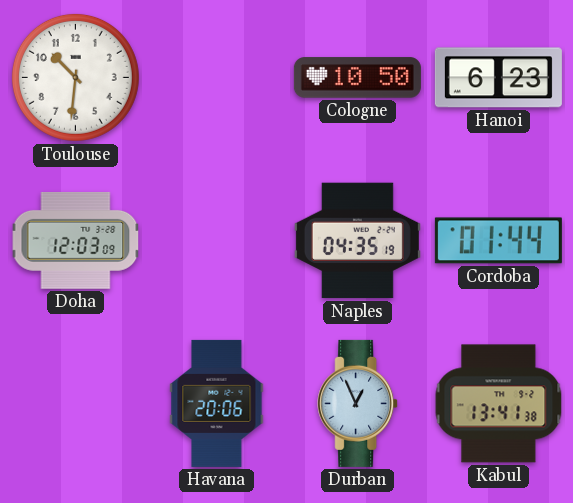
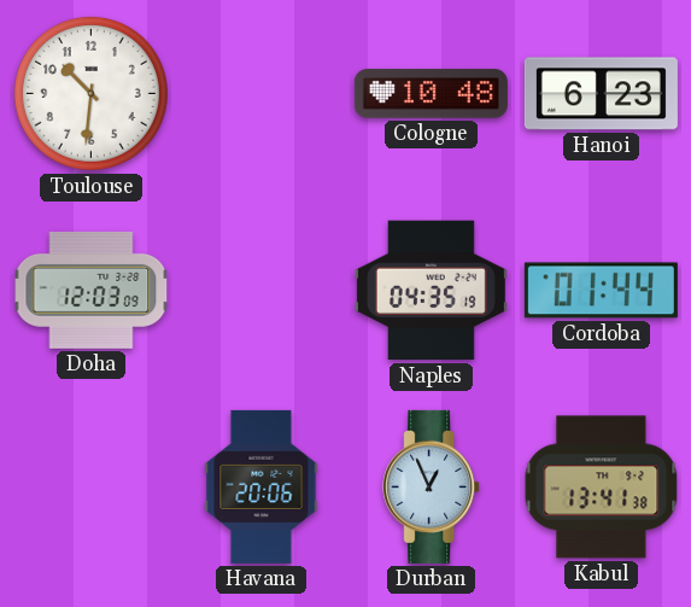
Cologne: 10:50 -> 10:48
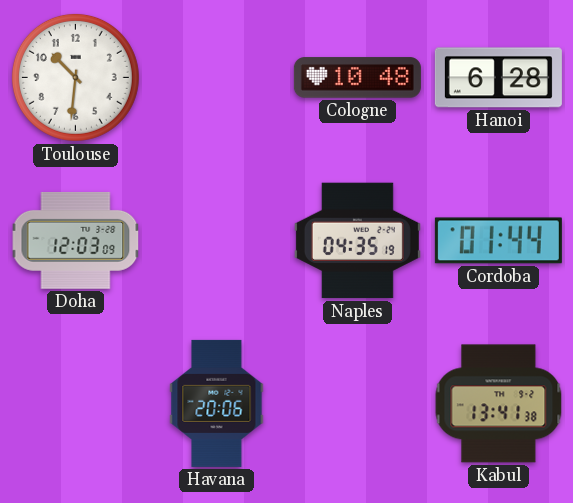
Hanoi: 6:23 -> 6:28
Durban: 12:56 -> none
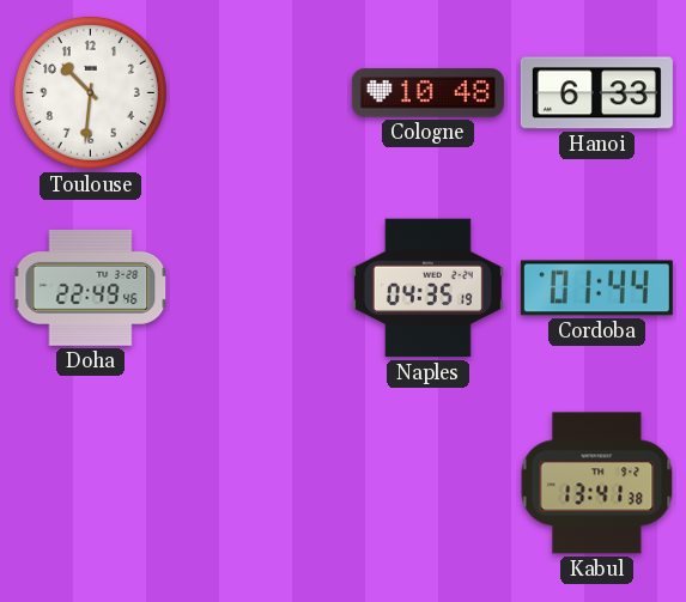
Hanoi: 6:28 -> 6:33
Doha: 12:03 -> 22:49
Havana: 20:06 -> none
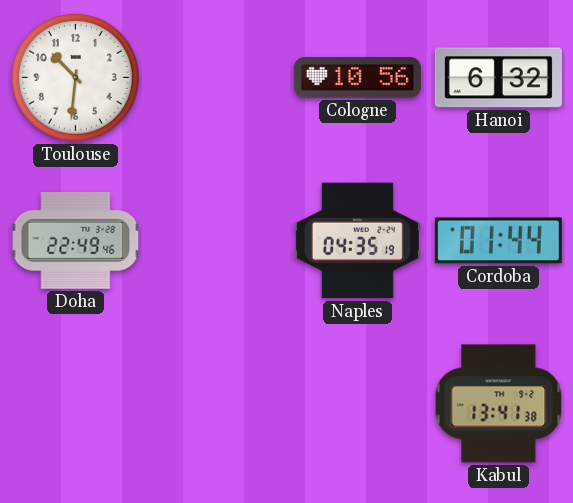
Cologne: 10:48 -> 10:56
Hanoi: 6:33 -> 6:32
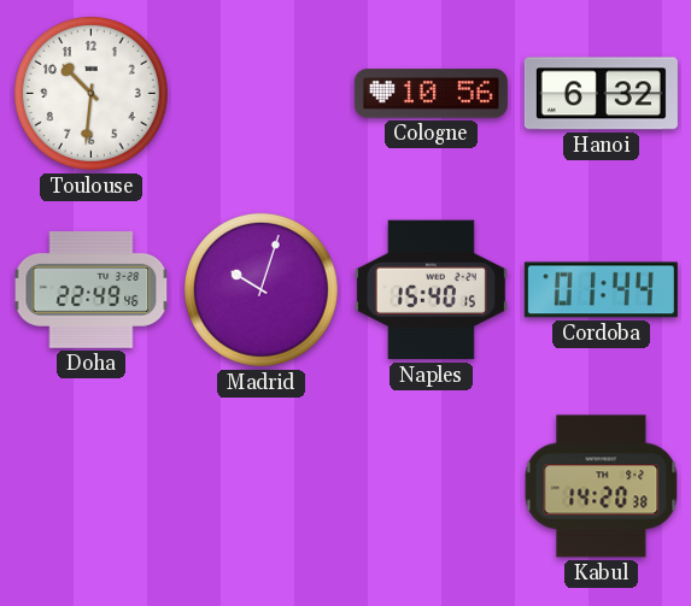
Madrid: none -> 10:03
Naples: 04:35 -> 15:40
Kabul: 13:41 -> 14:20
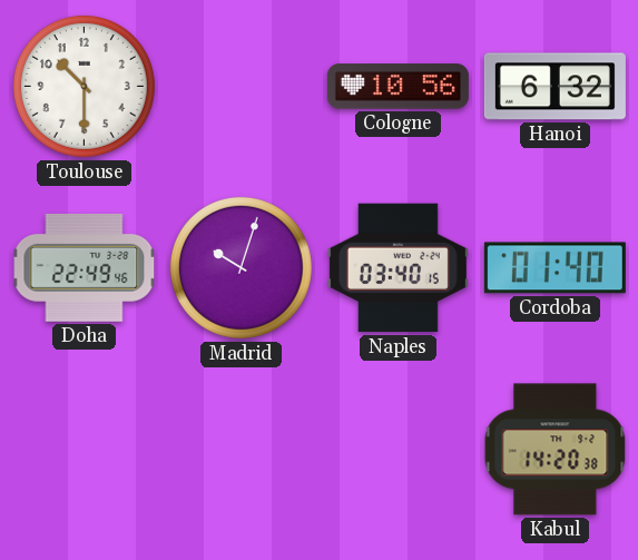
Toulouse: 10:31 -> 10:30
Naples: 15:40 -> 03:40
Cordoba: 01:44 -> 01:40
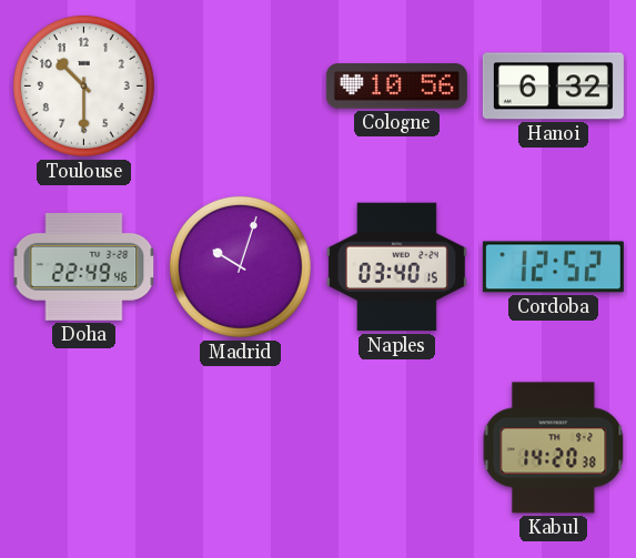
Cordoba: 01:40 -> 12:52
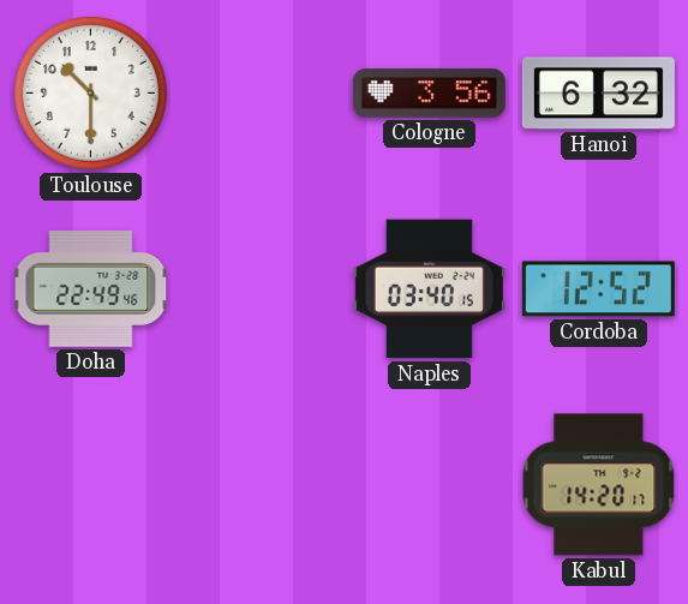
Cologne: 10:56 -> 3:56
Madrid: 10:03 -> none
Kabul: 14:20:38 -> 14:20:17
